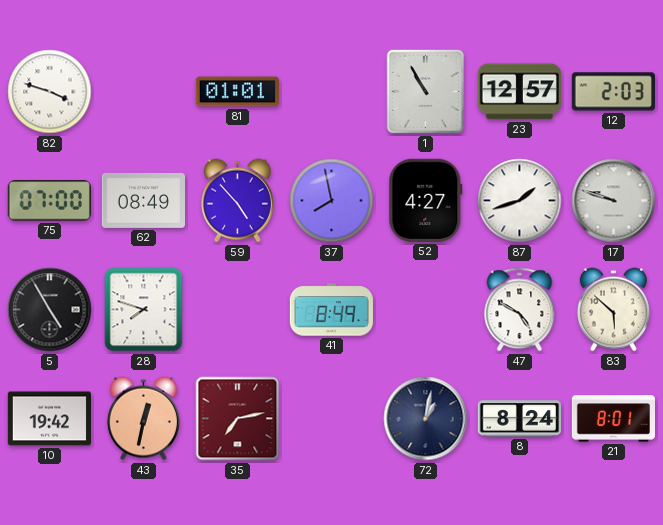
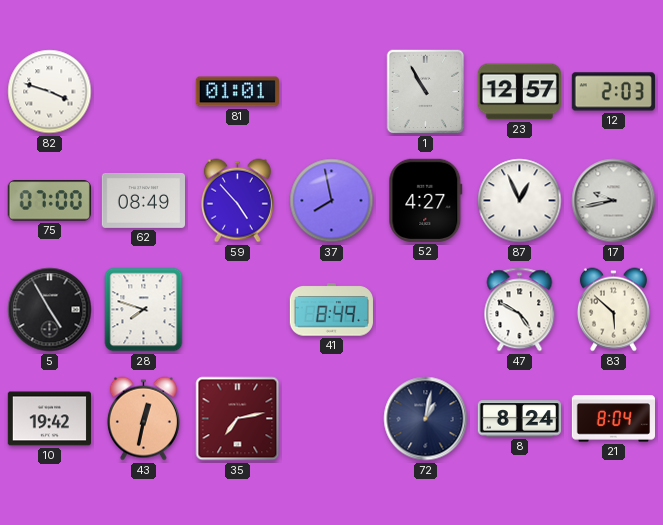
87: 1:42 -> 12:56
17: 9:48 -> 9:43
21: 8:01 -> 8:04
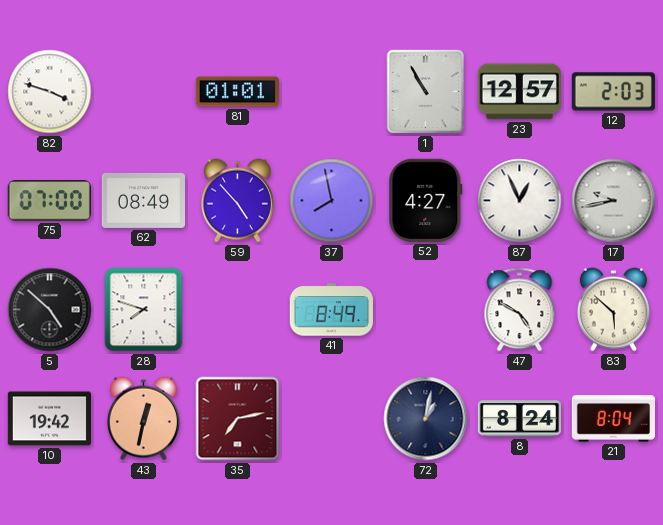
5: 4:55 -> 4:52
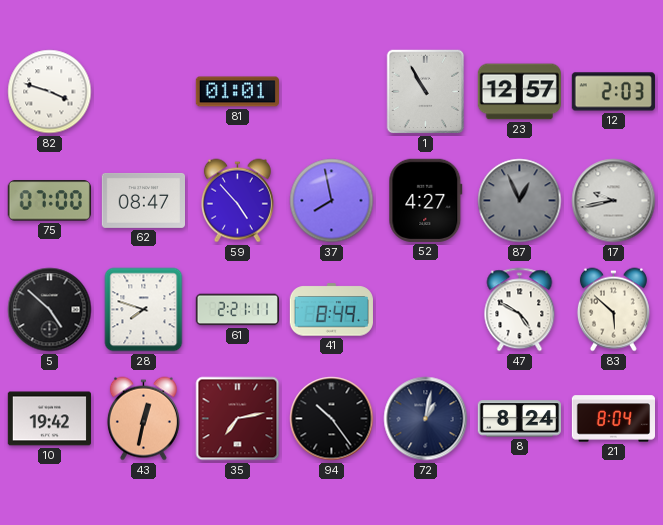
62: 08:49 -> 08:47
87 dial: white -> grey
61: none -> 2:21
94: none -> 10:24
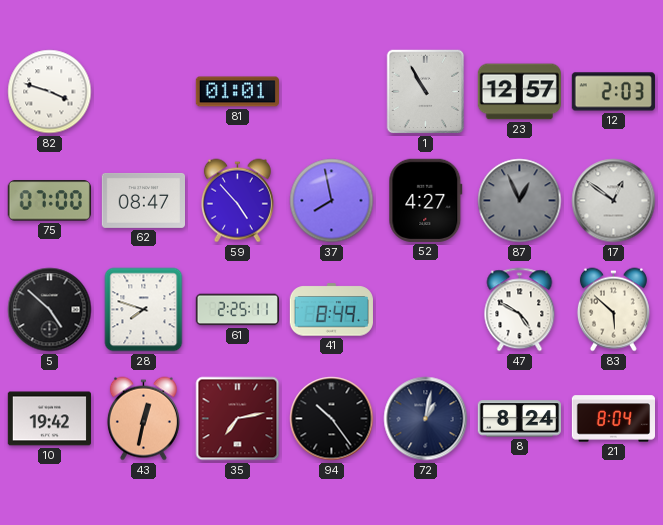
17: 9:43 -> 12:51
61: 2:21 -> 2:25
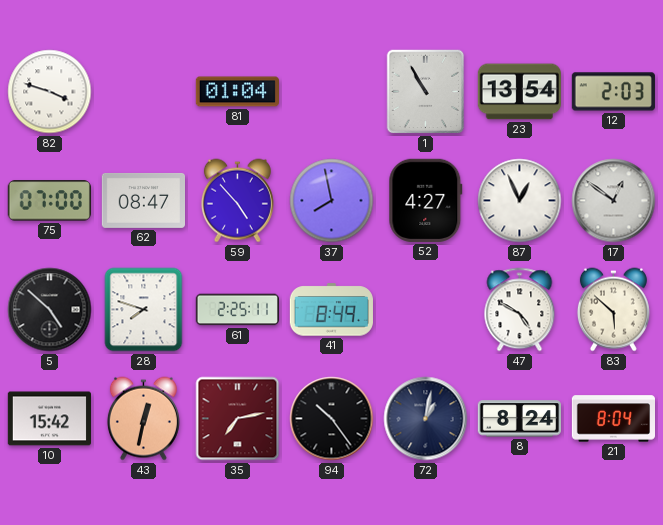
81: 01:01 -> 01:04
23: 12:57 -> 13:54
87 dial: grey -> white
10: 19:42 -> 15:42
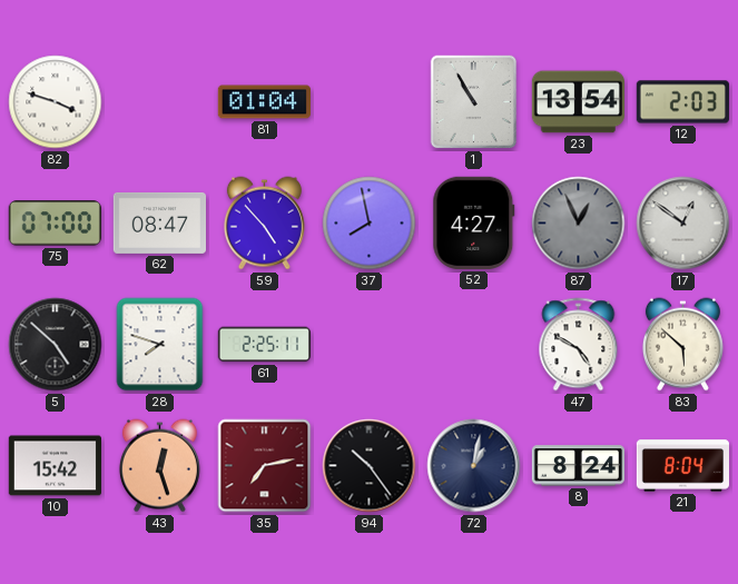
87 dial: white -> grey
41: 8:49 -> none
43: 12:32 -> 12:27
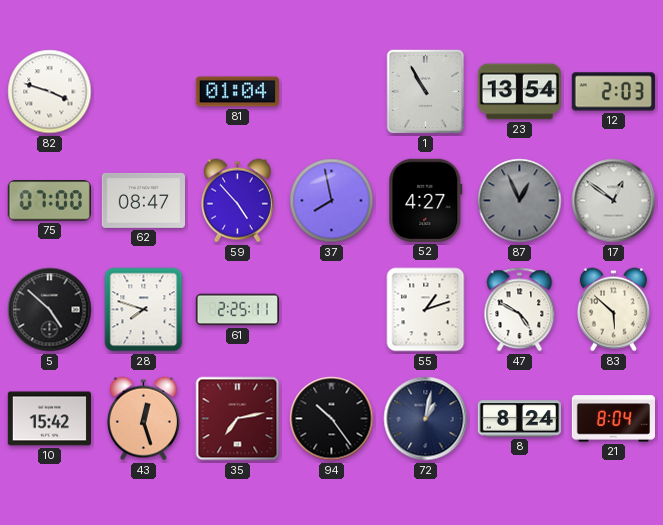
55: none -> 1:12
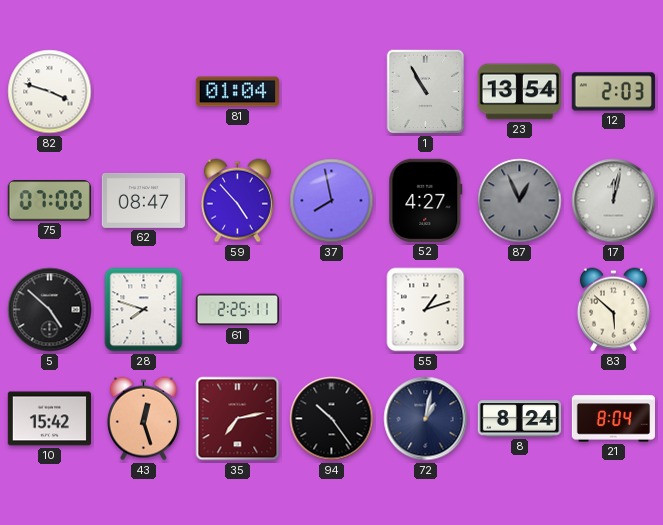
17: 12:51 -> 12:02
47: 4:50 -> none
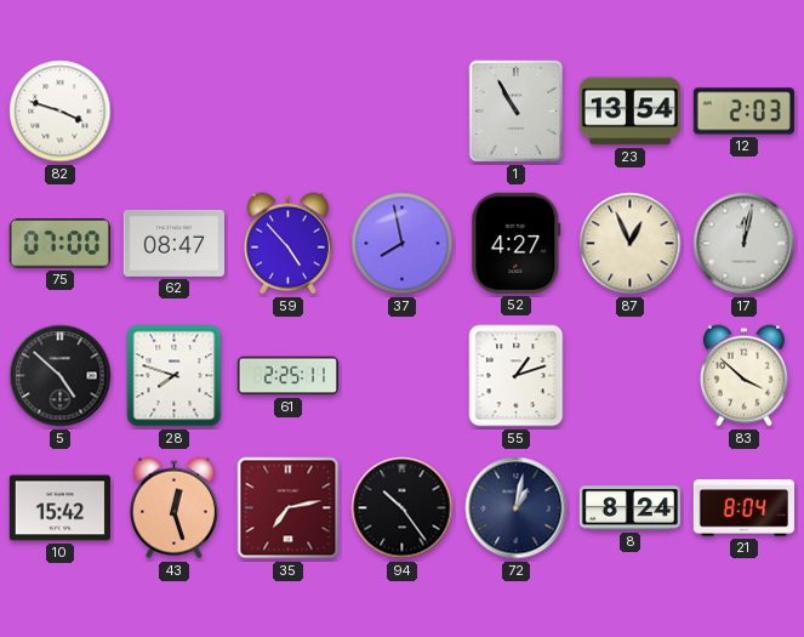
81: 01:04 -> none
87 dial: grey -> cream
83: 5:52 -> 3:52
